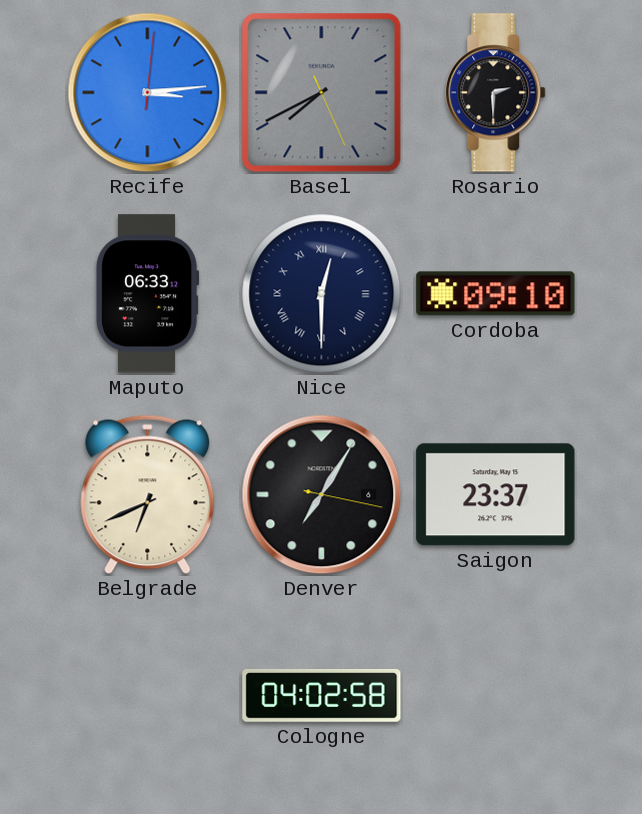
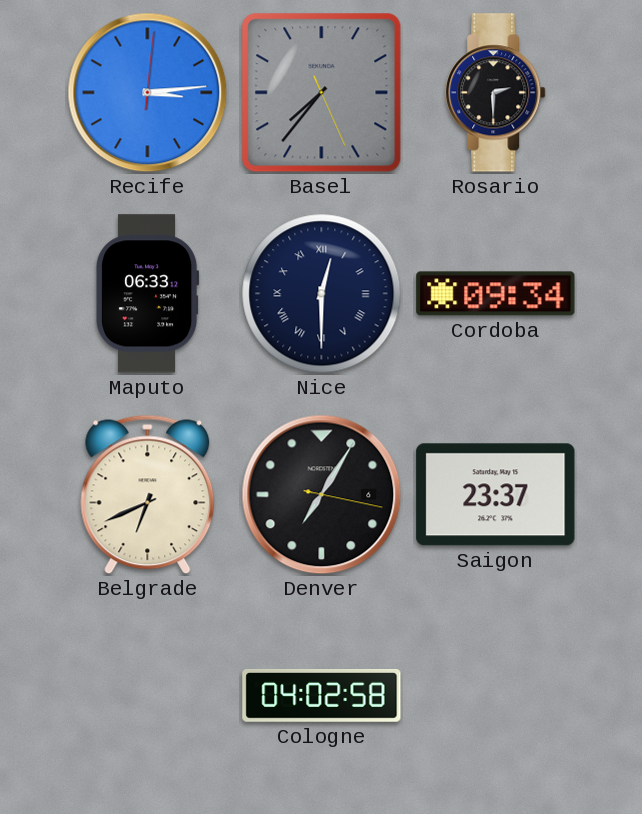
Basel: 7:40 -> 7:36
Cordoba: 09:10 -> 09:34
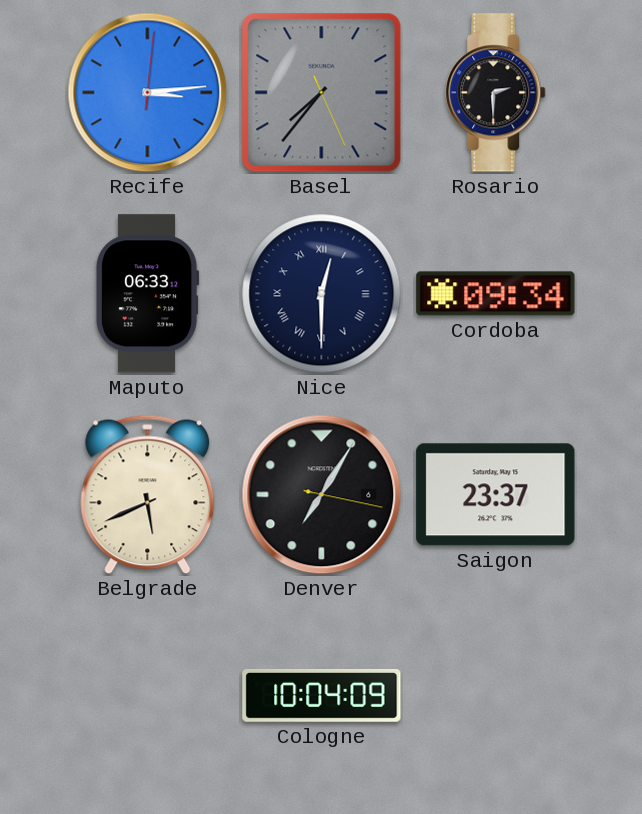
Belgrade: 6:41 -> 5:41
Cologne: 04:02 -> 10:04
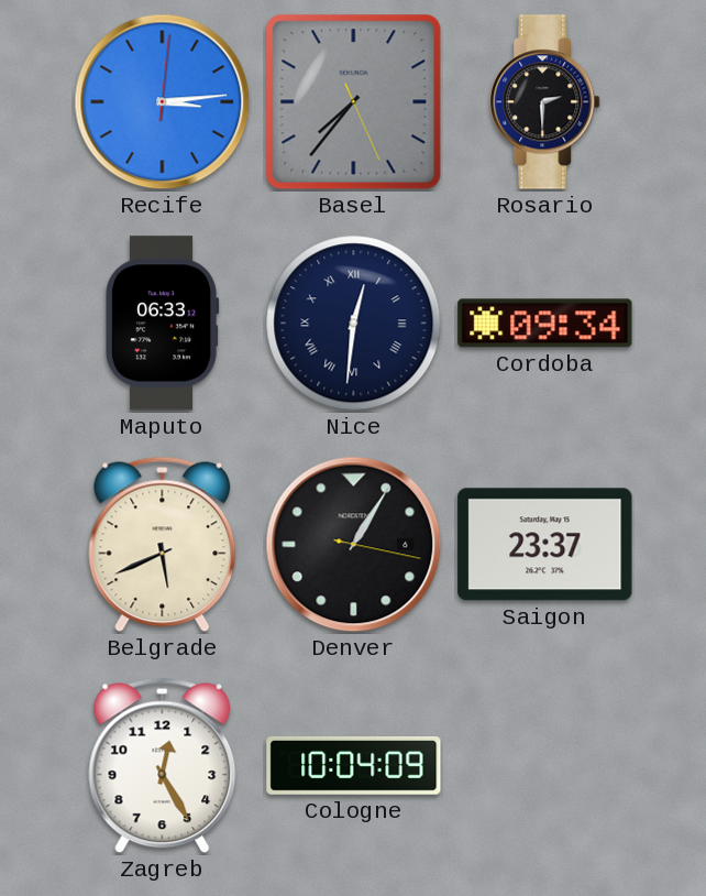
Nice: 12:30 -> 12:31
Denver: 7:05 -> 1:05
Zagreb: none -> 12:25
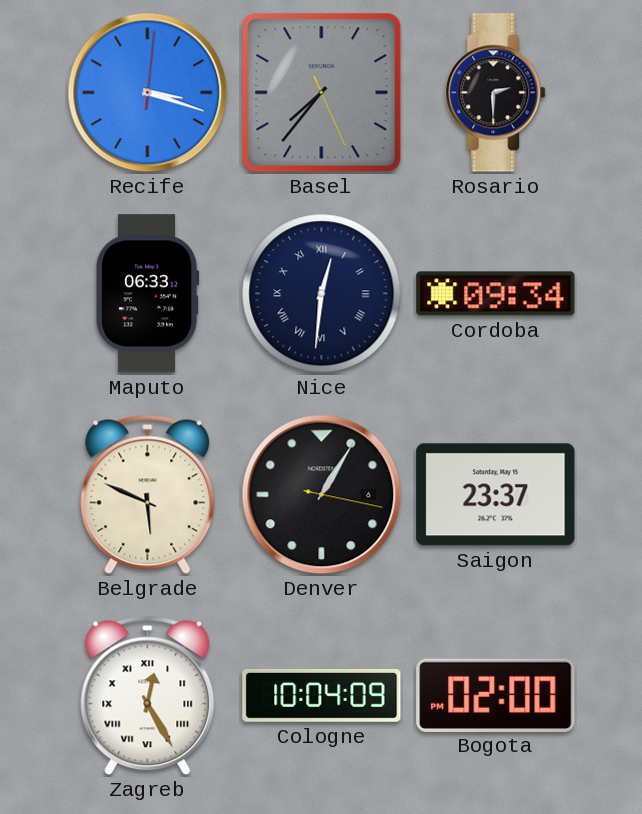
Recife: 3:14 -> 3:18
Belgrade: 5:41 -> 5:49
Zagreb numerals: Arabic -> Roman
Bogota: none -> 02:00
